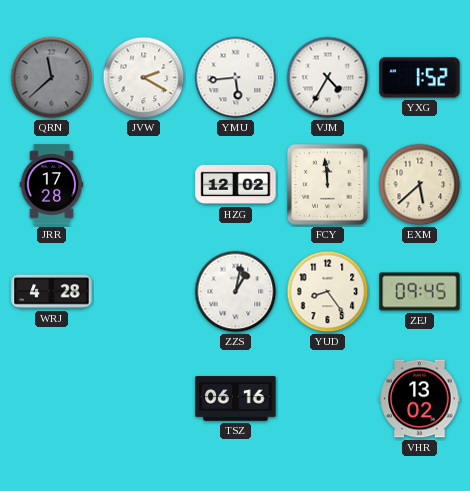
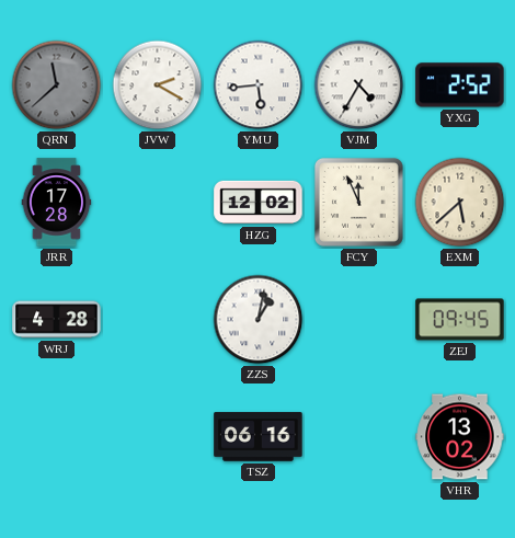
YXG: 1:52 -> 2:52
FCY: 11:59 -> 11:56
YUD: 8:24 -> none
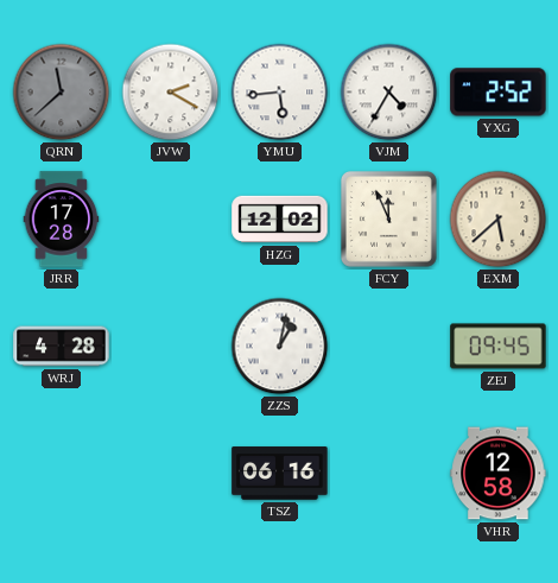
VHR: 13:02 -> 12:58
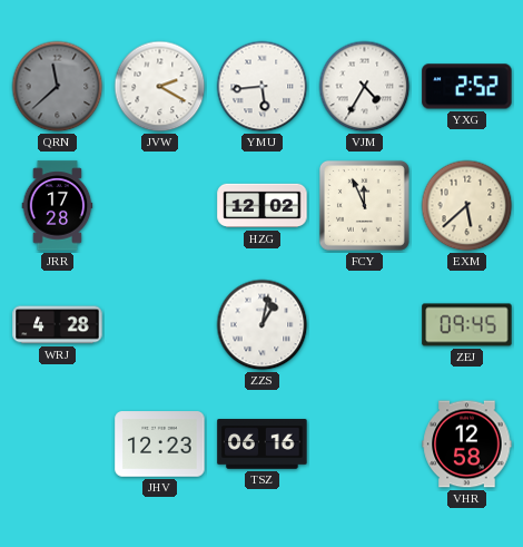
JHV: none -> 12:23
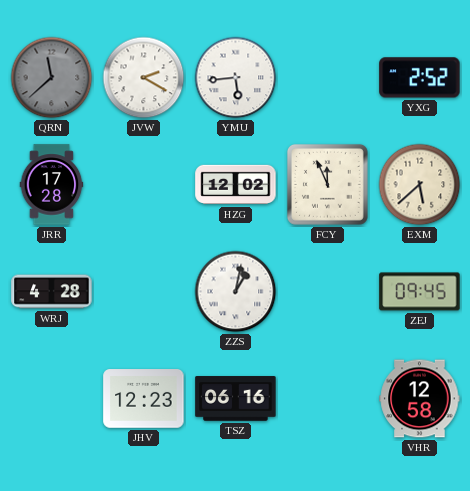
VJM: 4:35 -> none
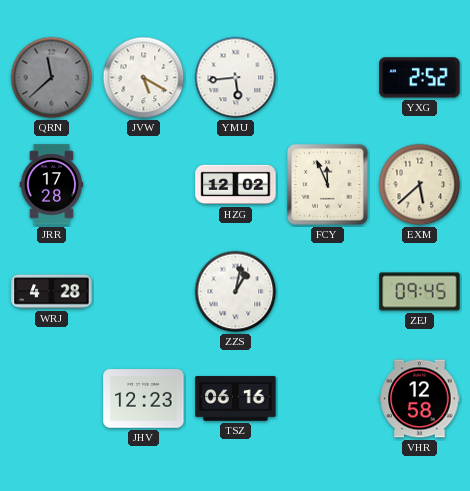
JVW: 2:20 -> 5:20
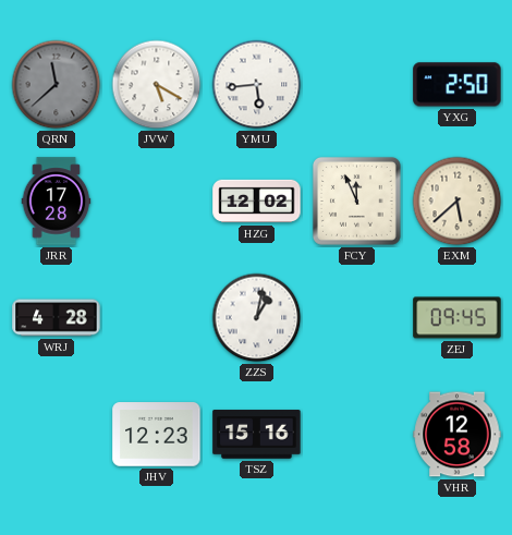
YXG: 2:52 -> 2:50
TSZ: 06:16 -> 15:16
